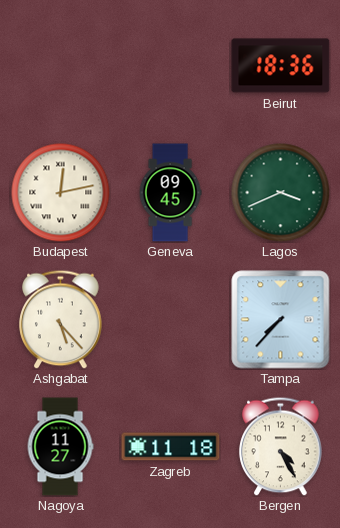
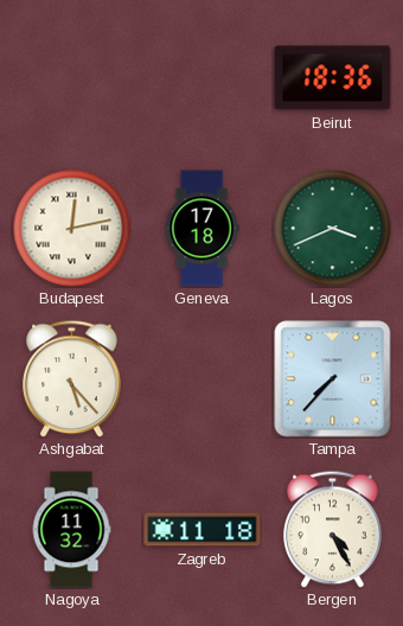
Geneva: 09:45 -> 17:18
Nagoya: 11:27 -> 11:32
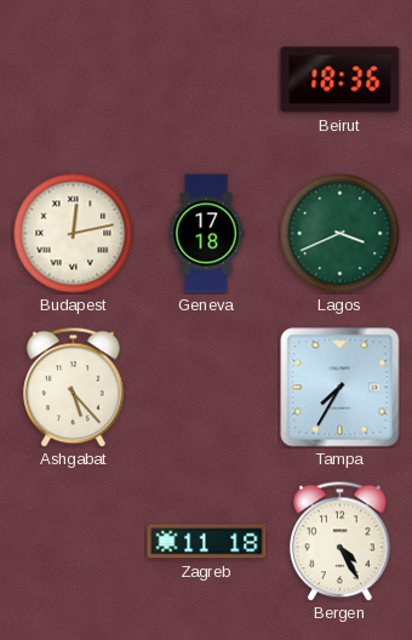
Tampa: 7:37 -> 7:35
Nagoya: 11:32 -> none
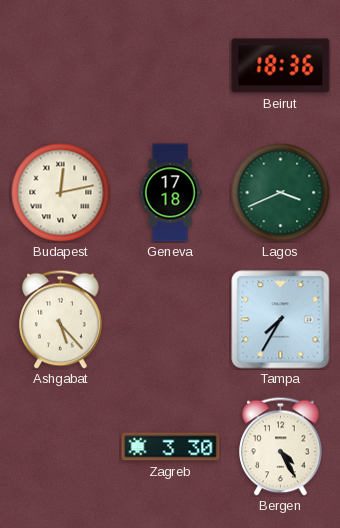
Zagreb: 11:18 -> 3:30
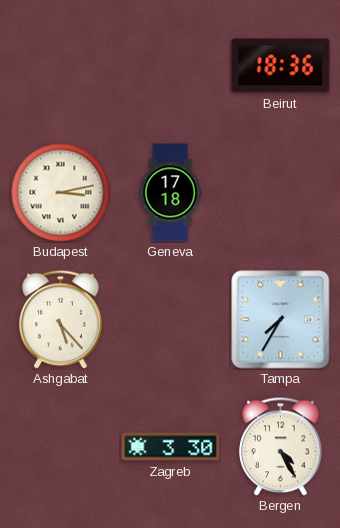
Budapest: 12:13 -> 3:13
Lagos: 3:41 -> none
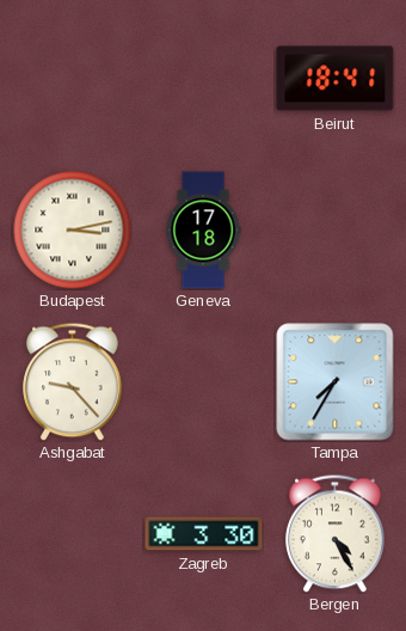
Beirut: 18:36 -> 18:41
Ashgabat: 5:23 -> 9:23
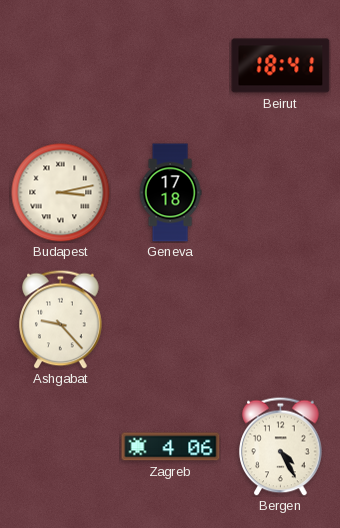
Tampa: 7:35 -> none
Zagreb: 3:30 -> 4:06
